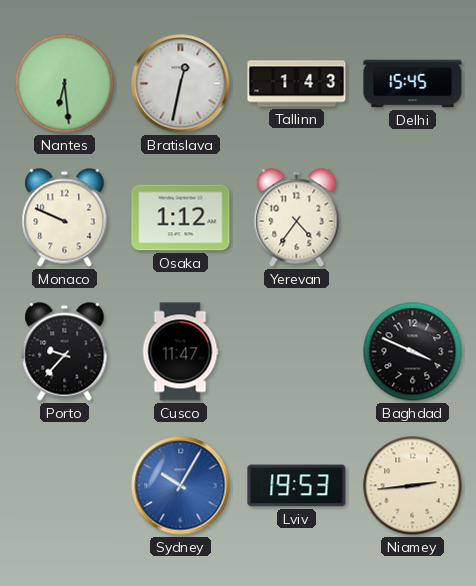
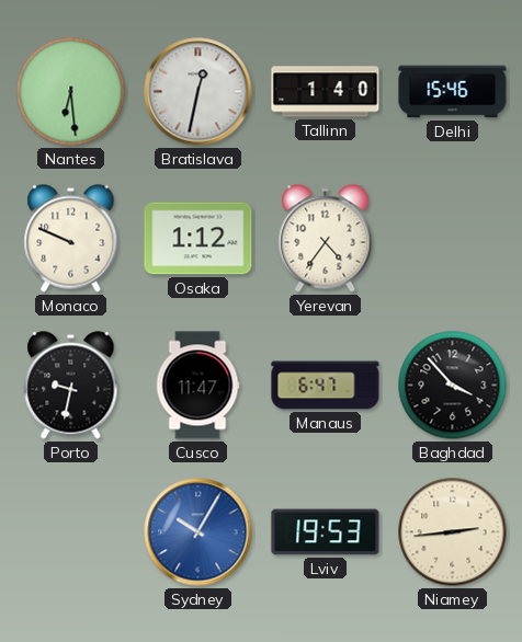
Tallinn: 1:43 -> 1:40
Delhi: 15:45 -> 15:46
Porto: 9:37 -> 9:32
Manaus: none -> 6:47
Baghdad: 3:49 -> 3:53
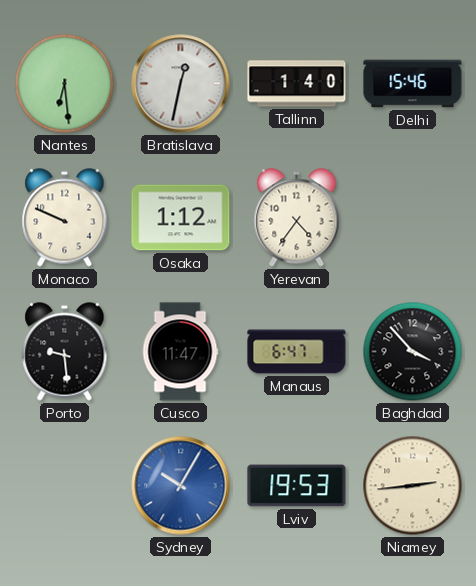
Porto: 9:32 -> 9:29
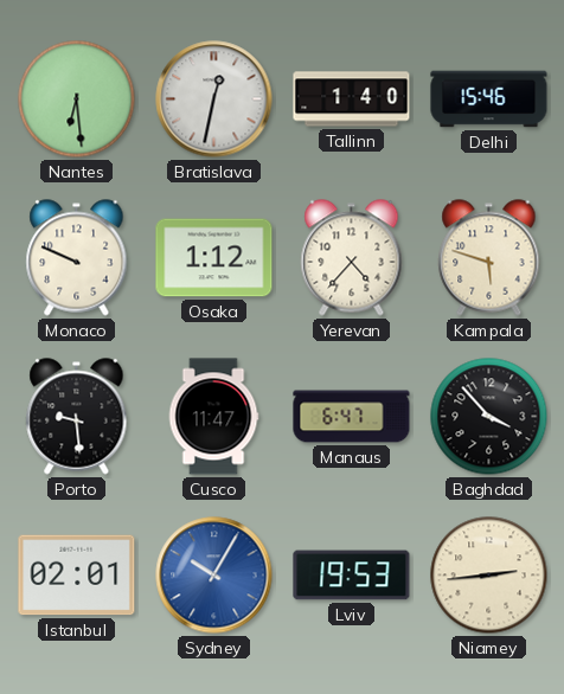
Yerevan: 4:36 -> 4:37
Kampala: none -> 5:48
Istanbul: none -> 02:01
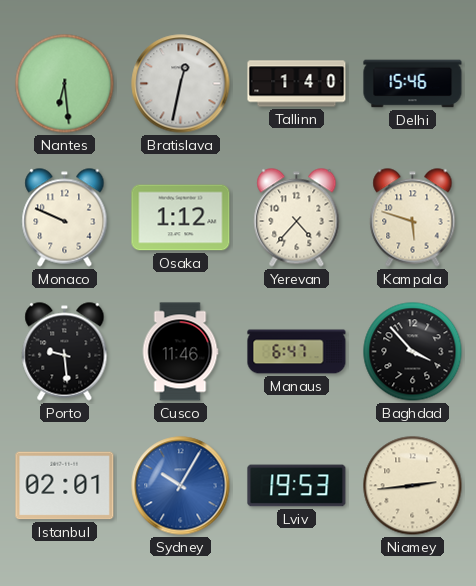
Cusco: 11:47 -> 11:46
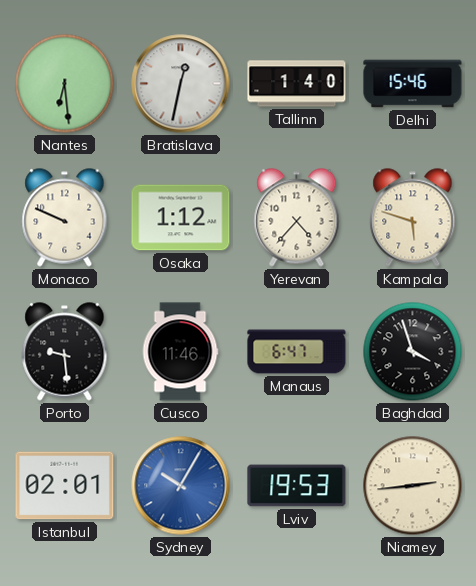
Baghdad: 3:53 -> 3:57
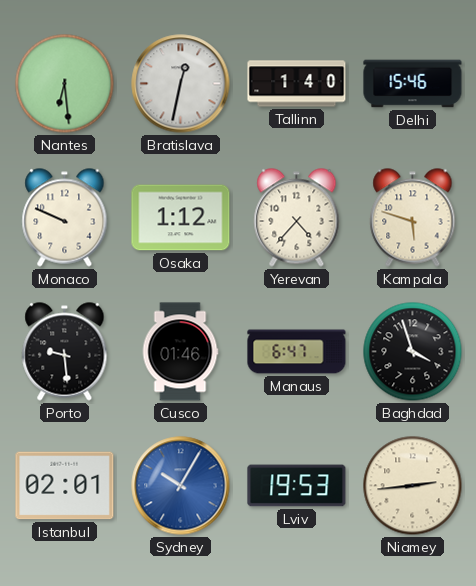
Cusco: 11:46 -> 01:46
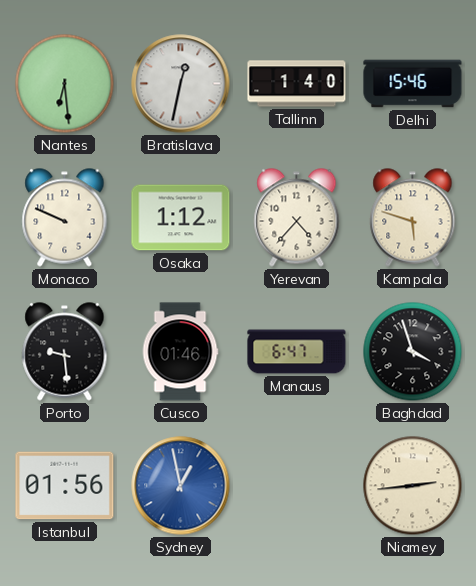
Istanbul: 02:01 -> 01:56
Sydney: 10:05 -> 12:58
Lviv: 19:53 -> none
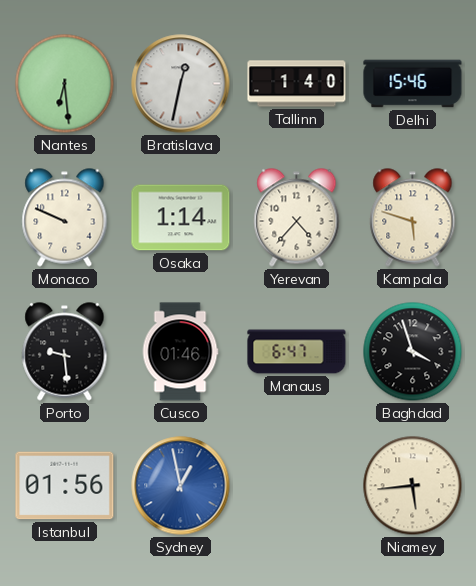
Osaka: 1:12 -> 1:14
Niamey: 2:44 -> 5:44
